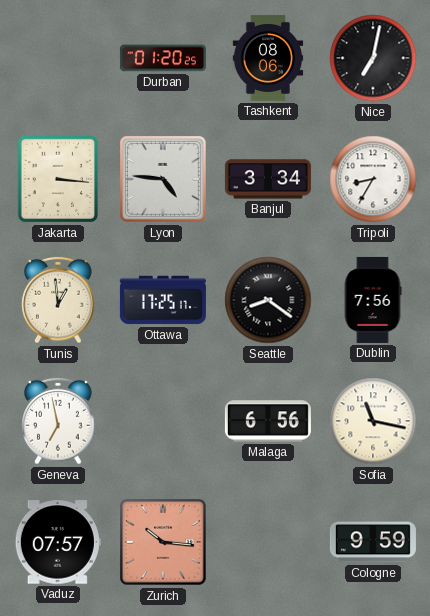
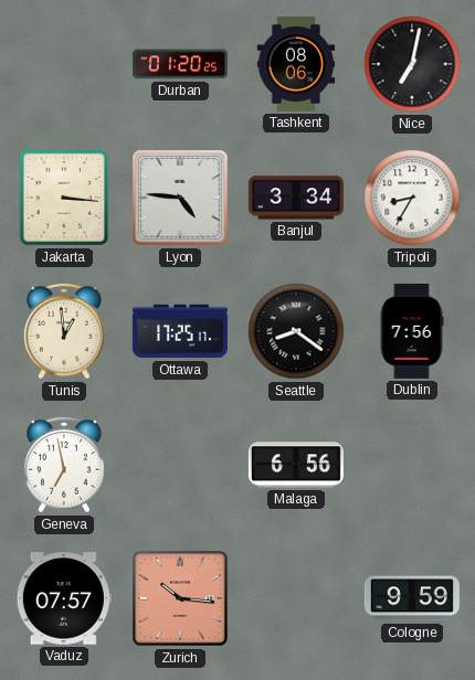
Sofia: 11:17 -> none
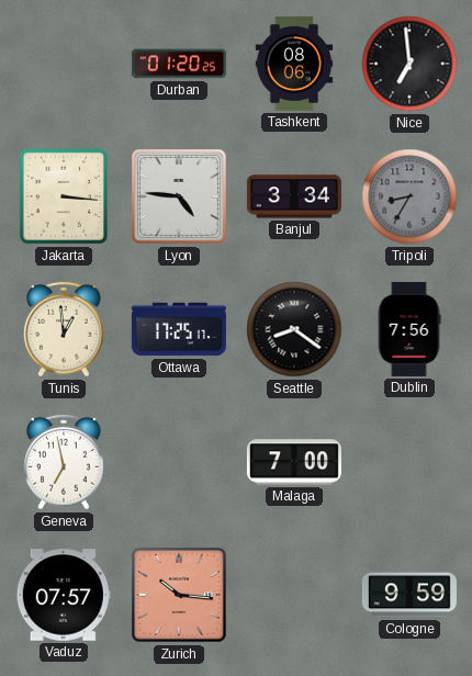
Nice: 7:02 -> 6:59
Tripoli dial: white -> grey
Malaga: 6:56 -> 7:00
